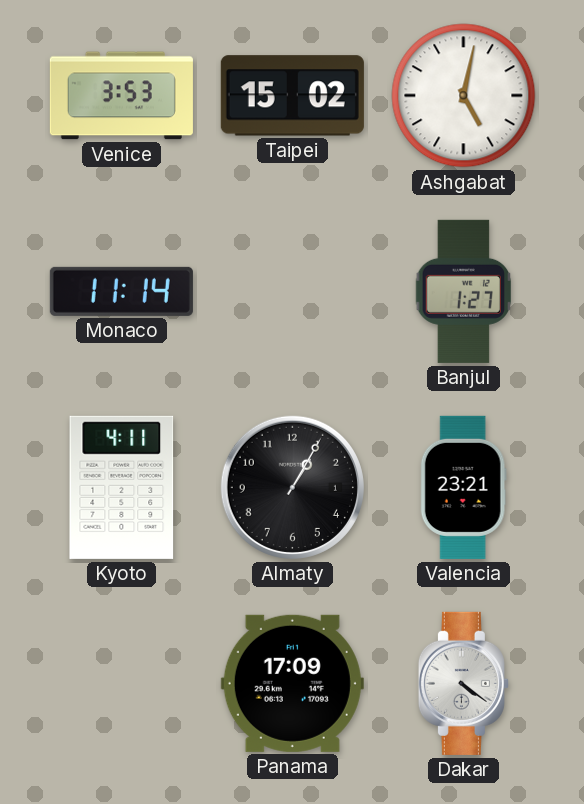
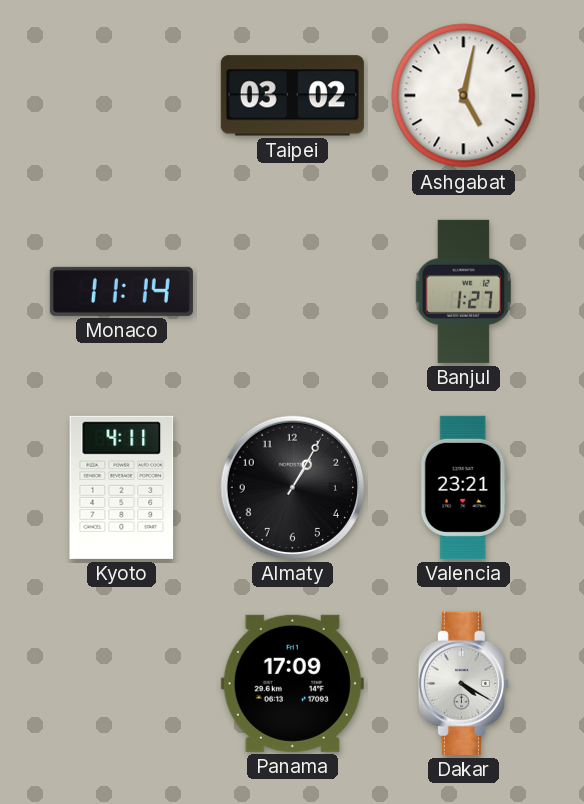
Venice: 3:53 -> none
Taipei: 15:02 -> 03:02
Dakar: 4:21 -> 4:20
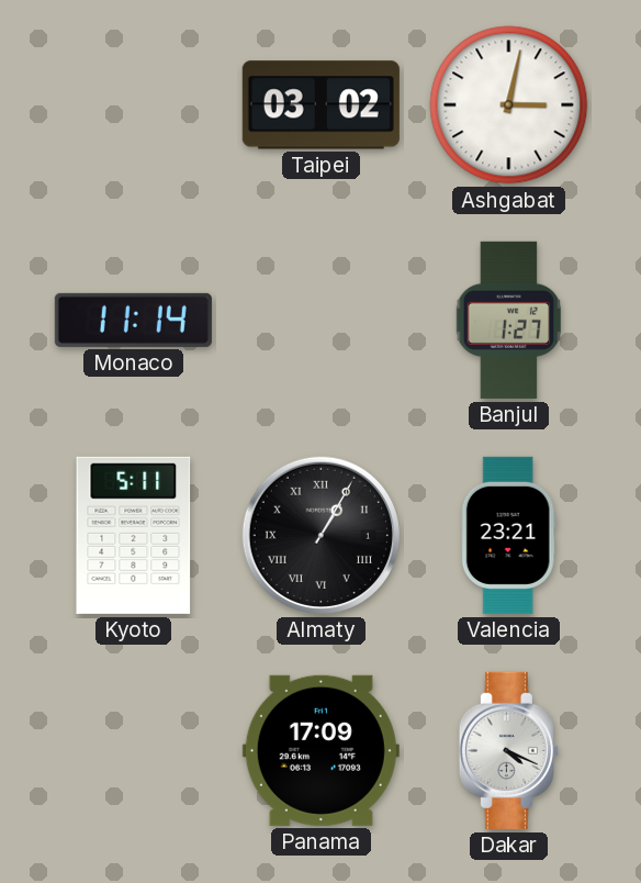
Ashgabat: 5:02 -> 3:02
Kyoto: 4:11 -> 5:11
Almaty numerals: Arabic -> Roman
Dakar: 4:20 -> 4:19
